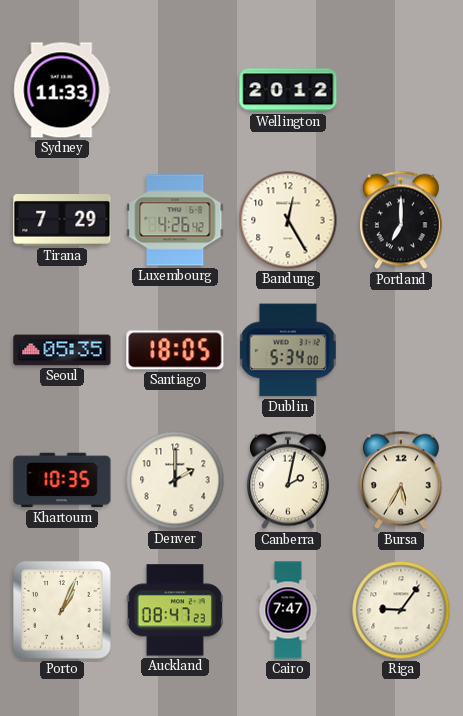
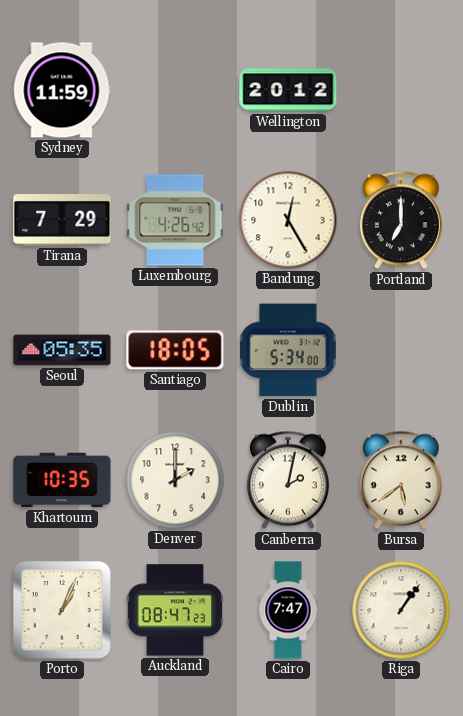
Sydney: 11:33 -> 11:59
Bursa: 5:35 -> 5:39
Riga: 9:06 -> 1:06
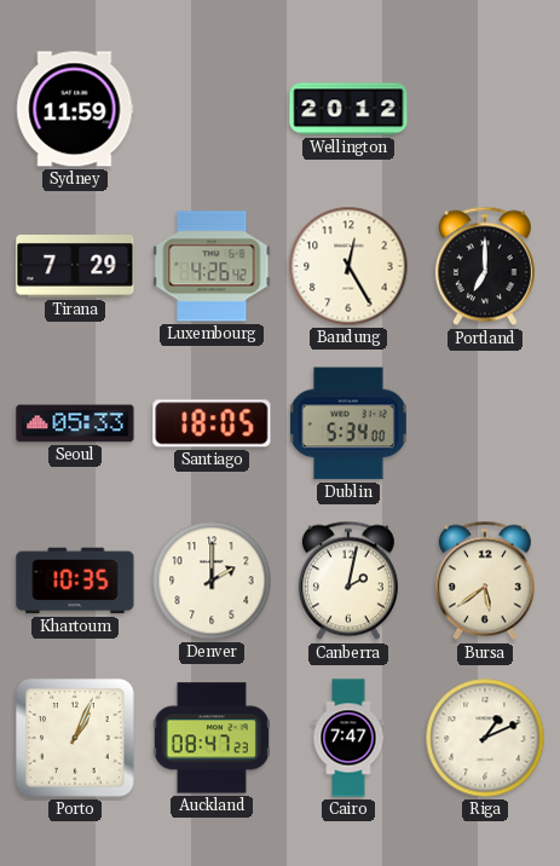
Seoul: 05:35 -> 05:33
Riga: 1:06 -> 1:11
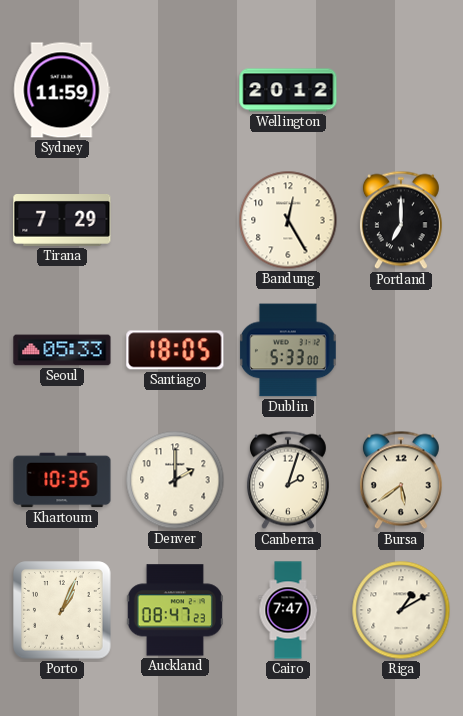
Luxembourg: 4:26 -> none
Dublin: 5:34 -> 5:33
Canberra: 2:02 -> 2:03
Riga: 1:11 -> 1:10
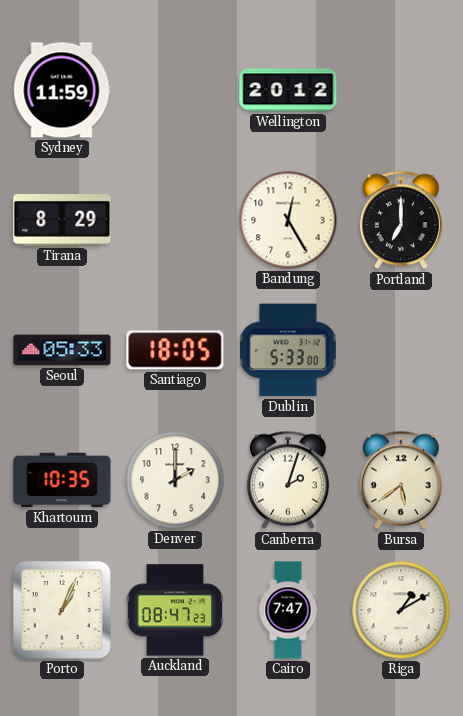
Tirana: 7:29 -> 8:29
